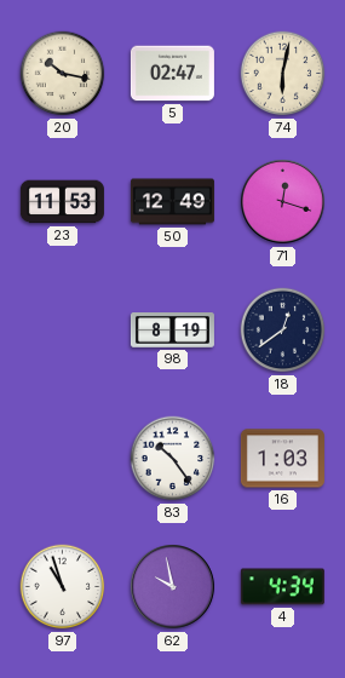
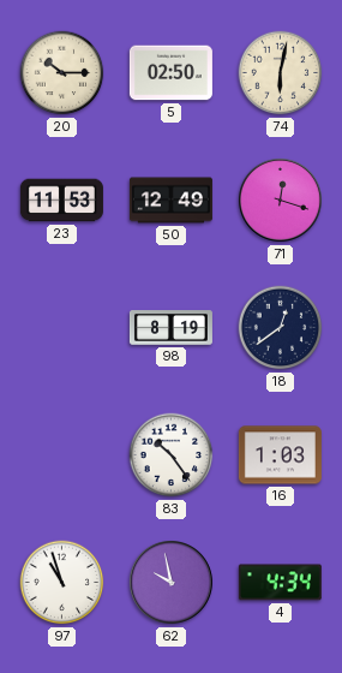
20: 10:17 -> 10:15
5: 02:47 -> 02:50
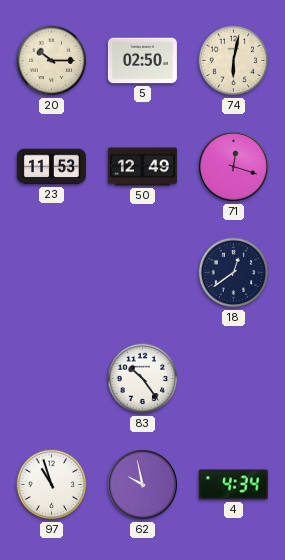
98: 8:19 -> none
16: 1:03 -> none
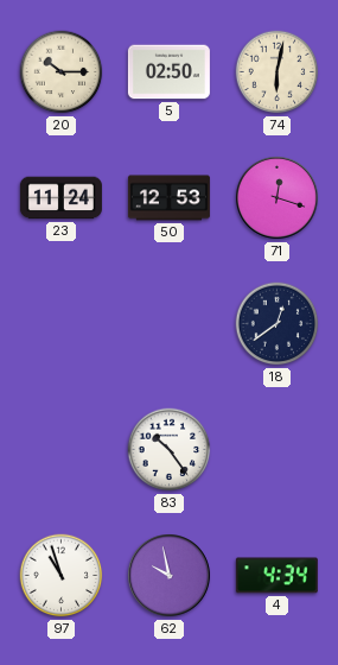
23: 11:53 -> 11:24
50: 12:49 -> 12:53
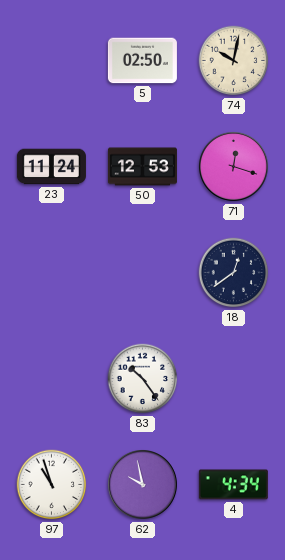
20: 10:15 -> none
74: 6:02 -> 10:02
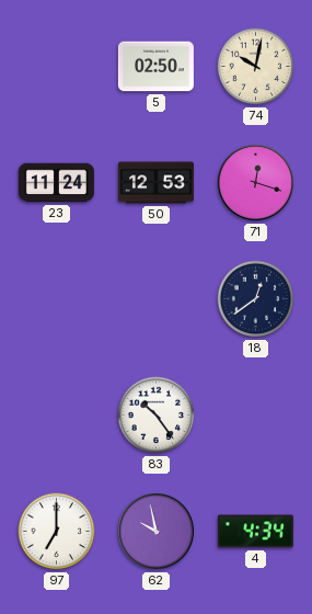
97: 10:57 -> 7:00
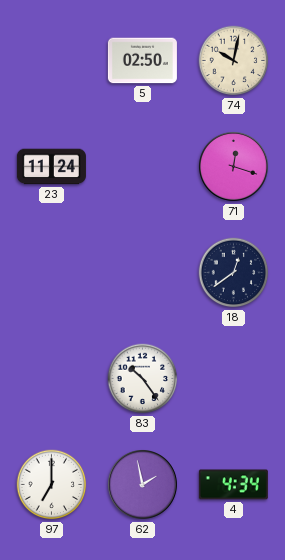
50: 12:53 -> none
62: 9:58 -> 1:58
